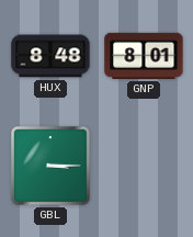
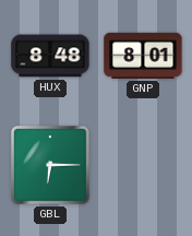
GBL: 3:15 -> 6:15
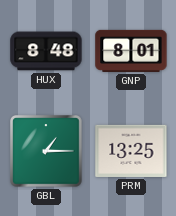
GBL: 6:15 -> 1:15
PRM: none -> 13:25
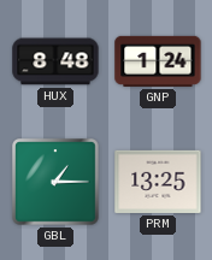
GNP: 8:01 -> 1:24
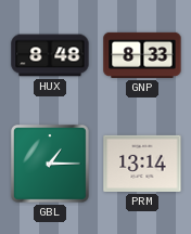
GNP: 1:24 -> 8:33
PRM: 13:25 -> 13:14
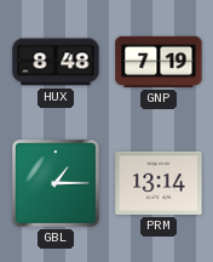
GNP: 8:33 -> 7:19
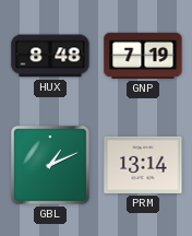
GBL: 1:15 -> 1:11
